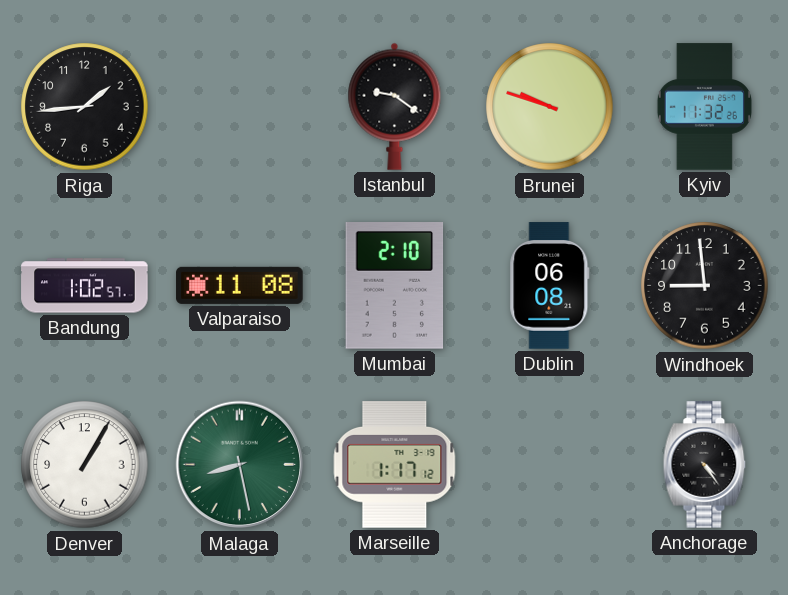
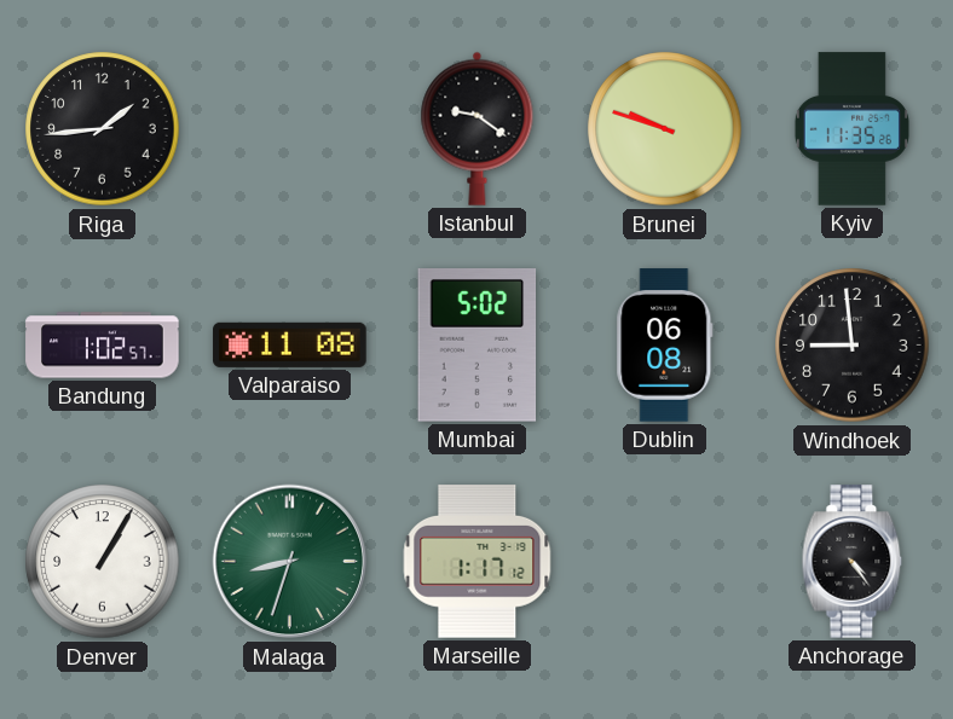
Kyiv: 11:32 -> 11:35
Mumbai: 2:10 -> 5:02
Malaga: 8:28 -> 8:33
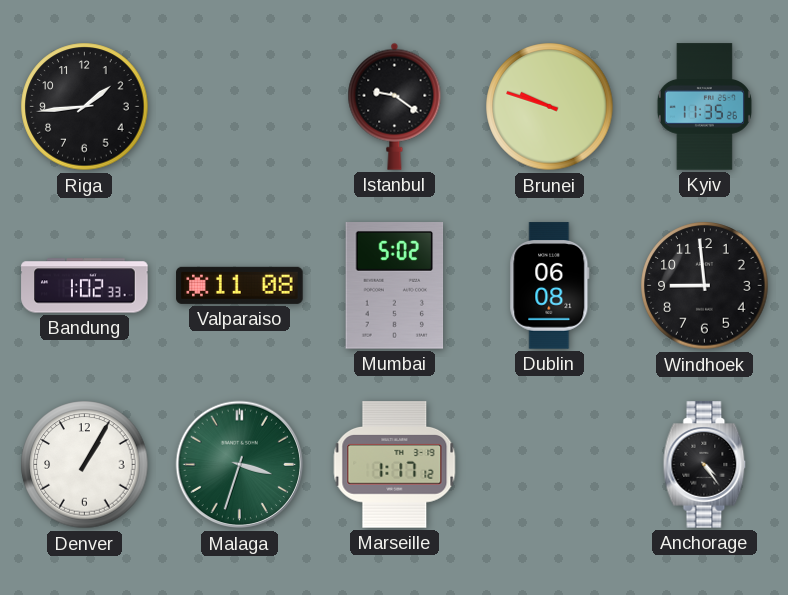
Bandung: 1:02:57 -> 1:02:33
Malaga: 8:33 -> 3:33
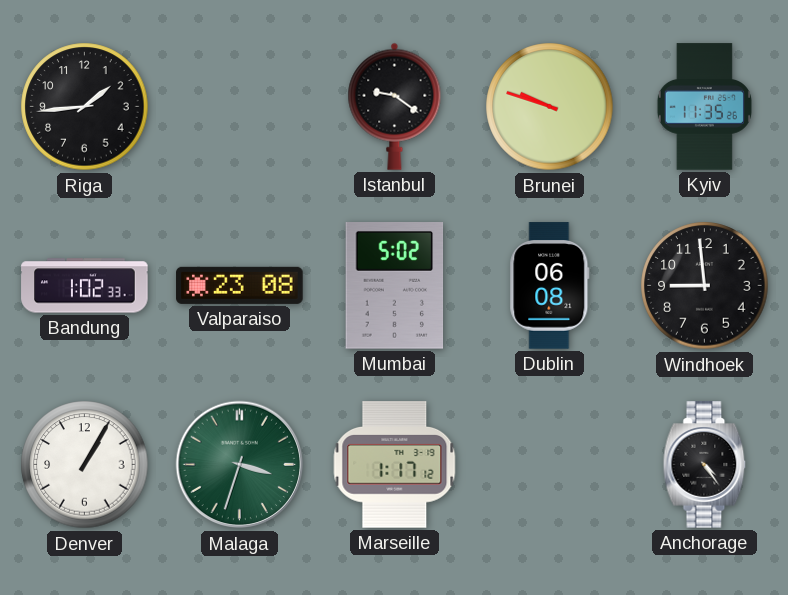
Valparaiso: 11:08 -> 23:08
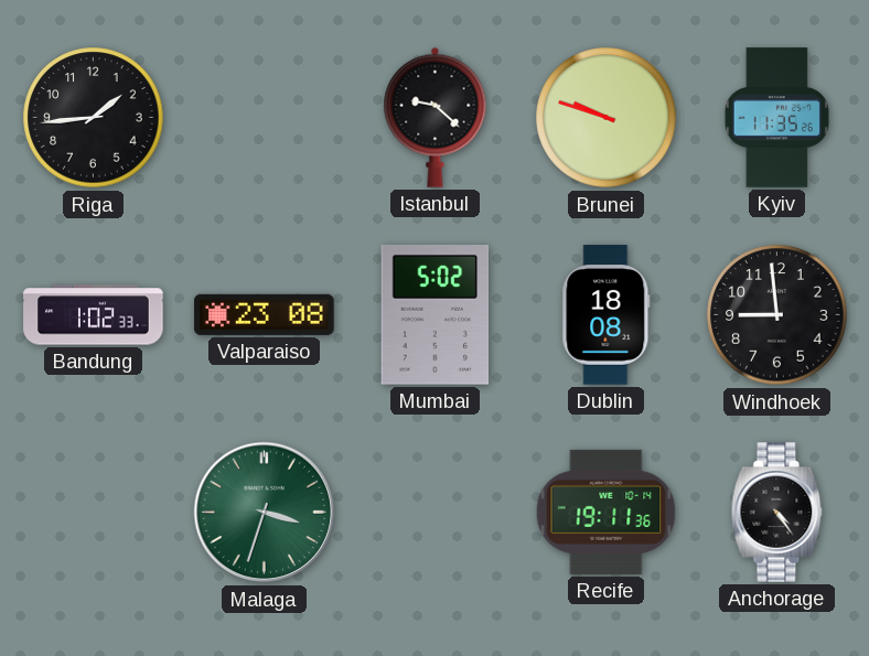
Istanbul: 9:21 -> 9:22
Dublin: 06:08 -> 18:08
Denver: 1:05 -> none
Marseille: 1:17 -> none
Recife: none -> 19:11
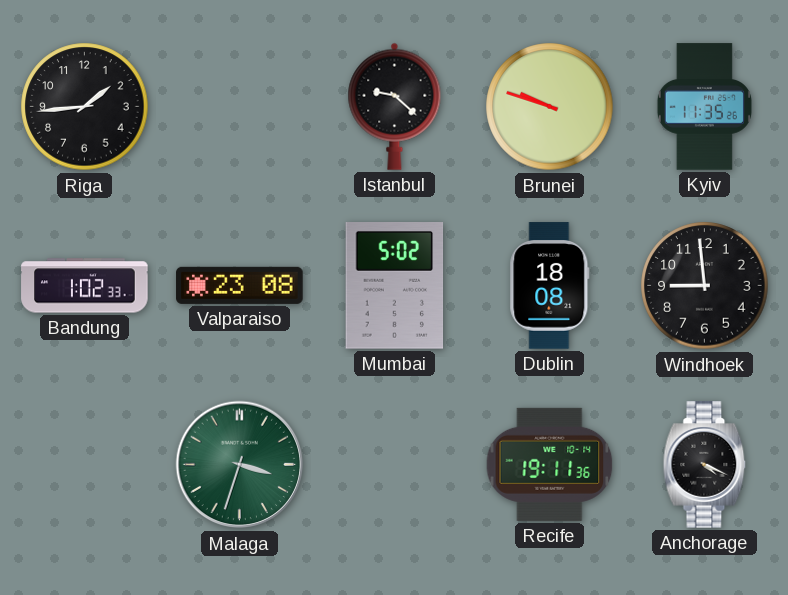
Anchorage: 4:24 -> 4:19
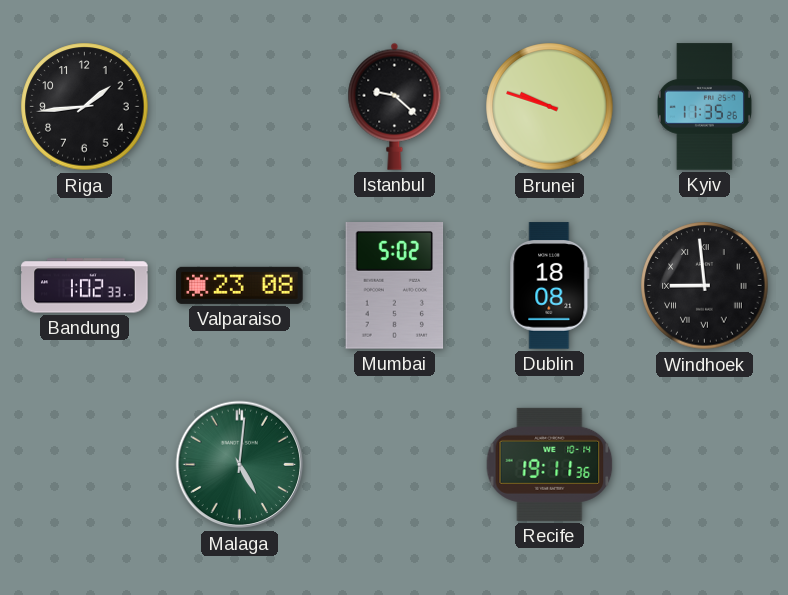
Windhoek numerals: Arabic -> Roman
Malaga: 3:33 -> 5:01
Anchorage: 4:19 -> none
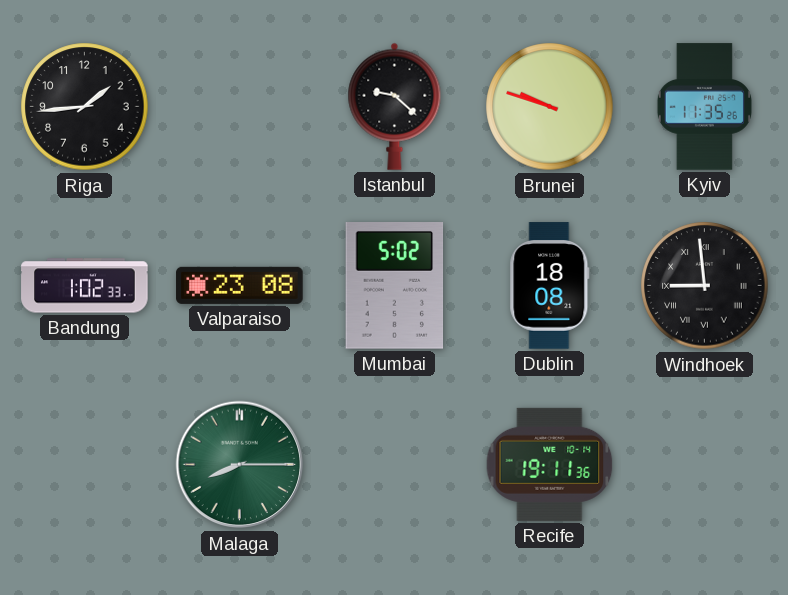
Malaga: 5:01 -> 8:15
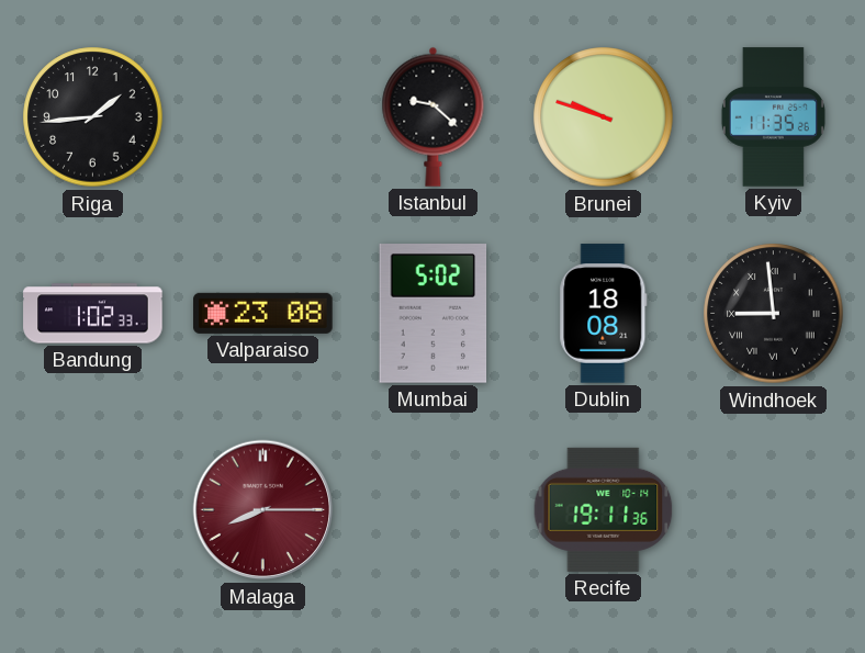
Malaga dial: green -> burgundy
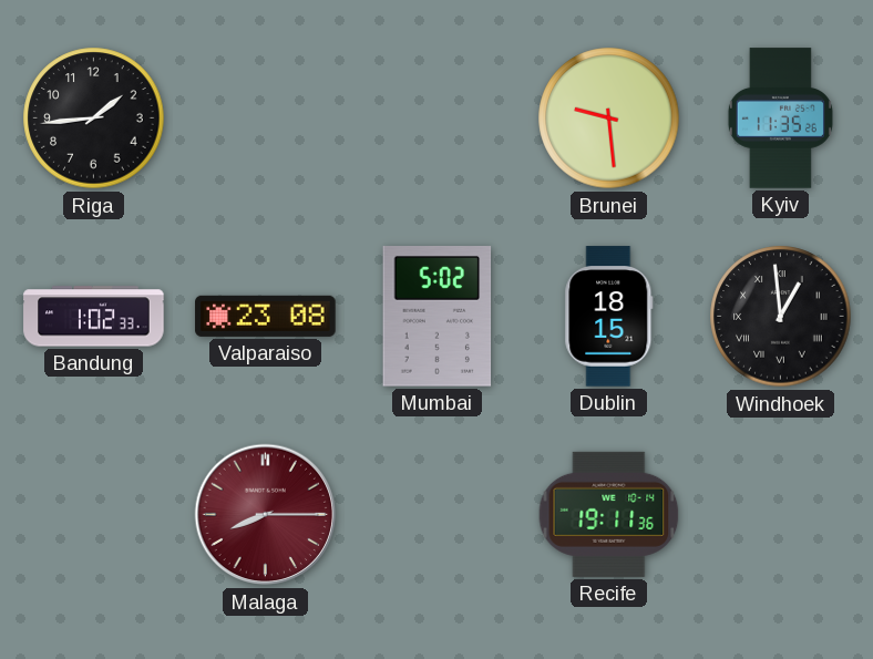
Istanbul: 9:22 -> none
Brunei: 9:48 -> 9:29
Dublin: 18:08 -> 18:15
Windhoek: 8:59 -> 12:59
